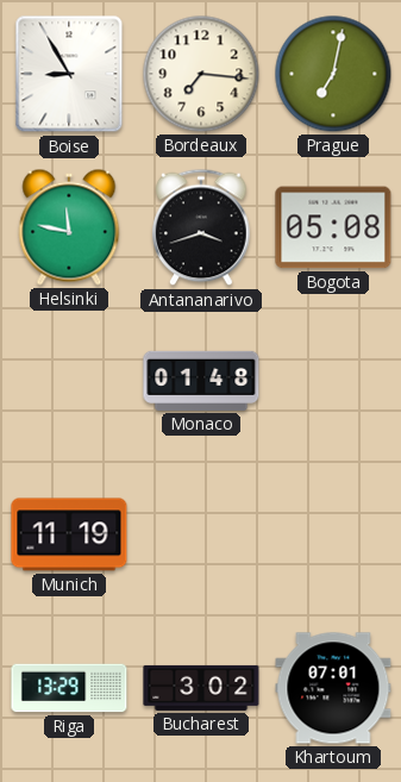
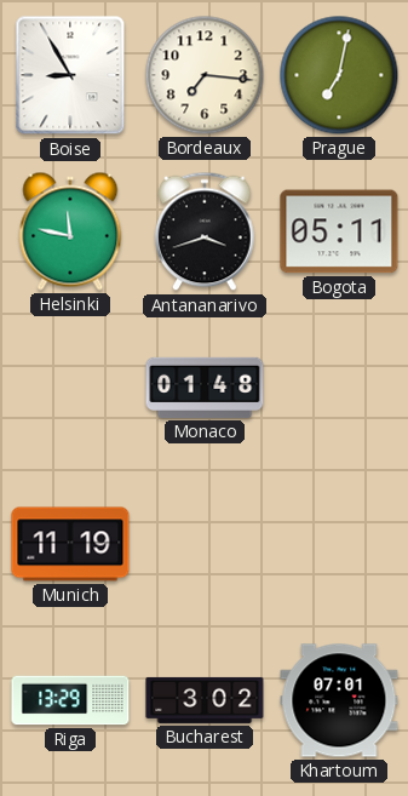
Bogota: 05:08 -> 05:11
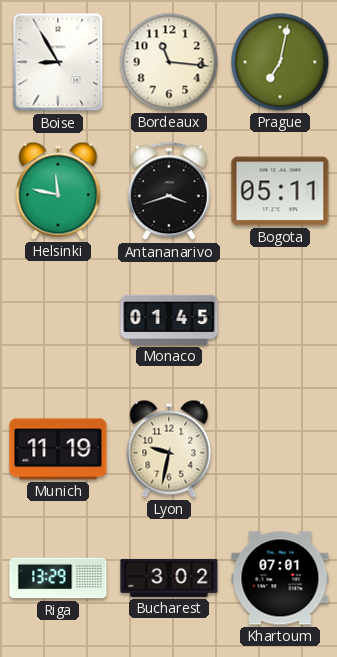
Bordeaux: 7:16 -> 11:16
Monaco: 01:48 -> 01:45
Lyon: none -> 9:32
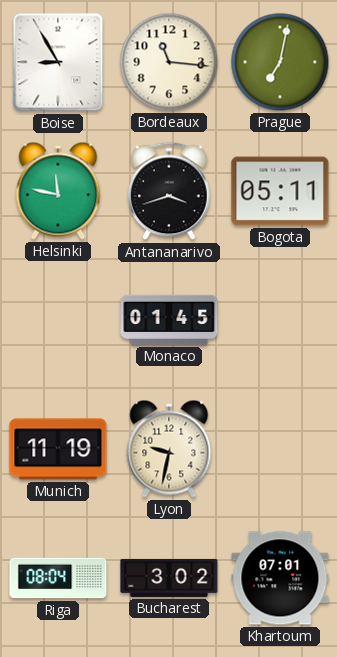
Riga: 13:29 -> 08:04
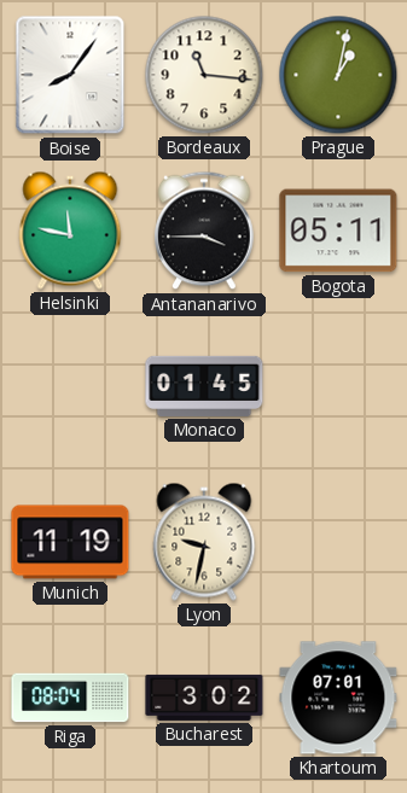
Boise: 8:55 -> 8:06
Prague: 7:02 -> 1:02
Antananarivo: 3:42 -> 3:45
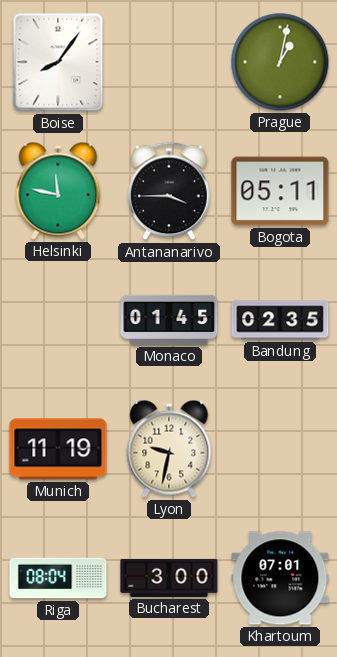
Bordeaux: 11:16 -> none
Bandung: none -> 02:35
Bucharest: 3:02 -> 3:00
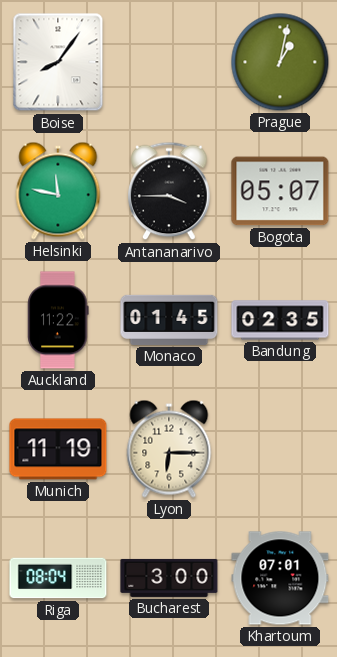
Bogota: 05:11 -> 05:07
Auckland: none -> 11:22
Lyon: 9:32 -> 6:15
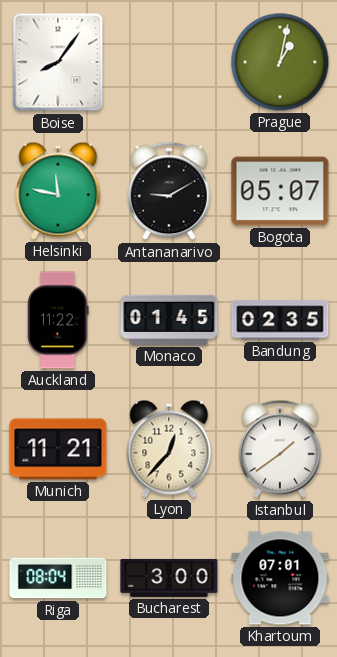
Antananarivo: 3:45 -> 9:10
Munich: 11:19 -> 11:21
Lyon: 6:15 -> 12:37
Istanbul: none -> 1:39
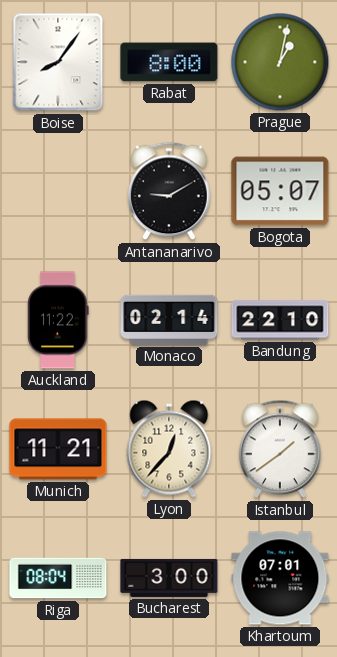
Rabat: none -> 8:00
Helsinki: 11:47 -> none
Monaco: 01:45 -> 02:14
Bandung: 02:35 -> 22:10
